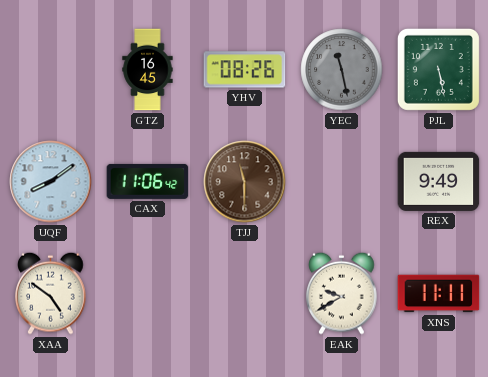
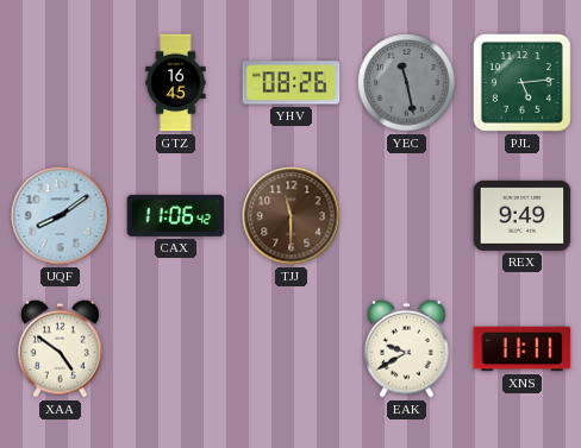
PJL: 5:28 -> 5:14
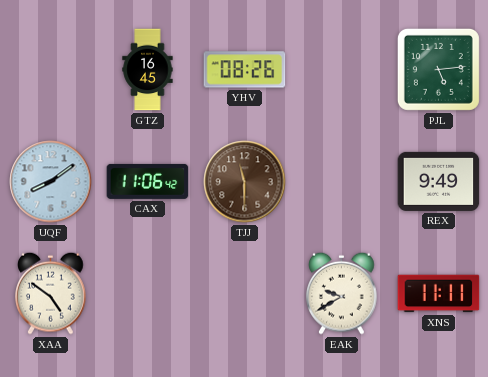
YEC: 11:28 -> none
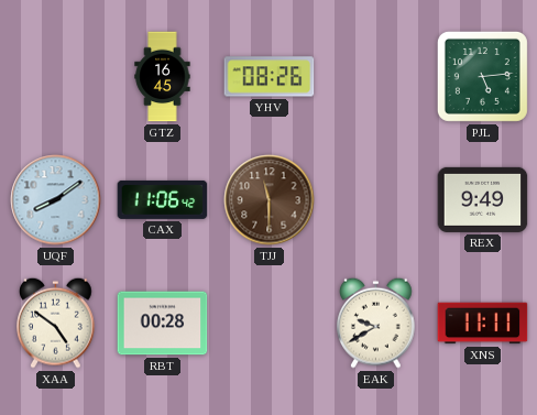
RBT: none -> 00:28
